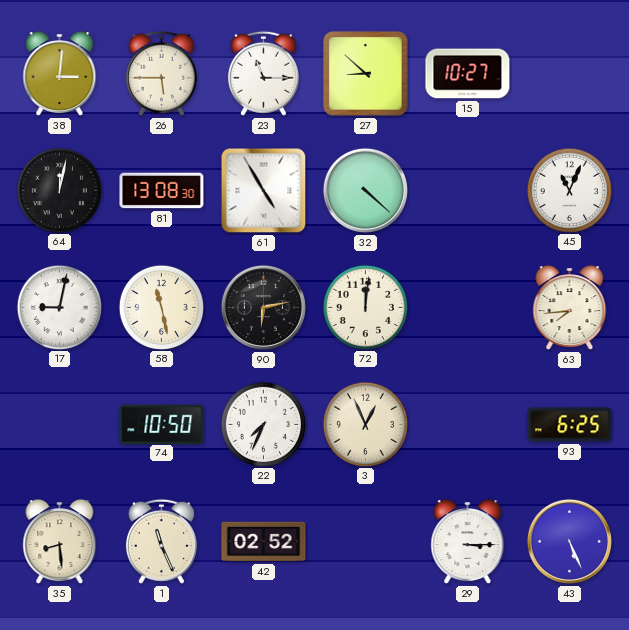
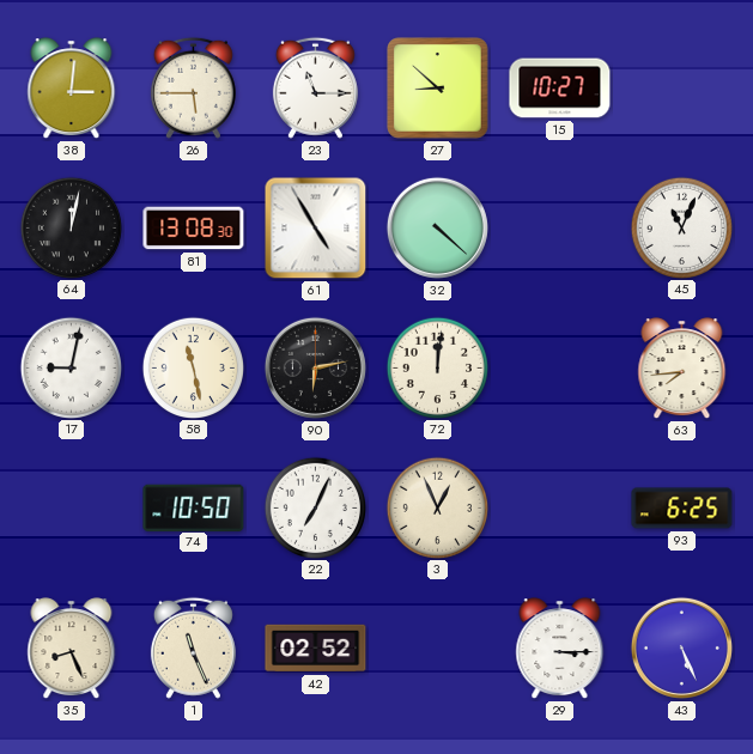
22: 7:34 -> 7:04
35: 8:29 -> 8:26
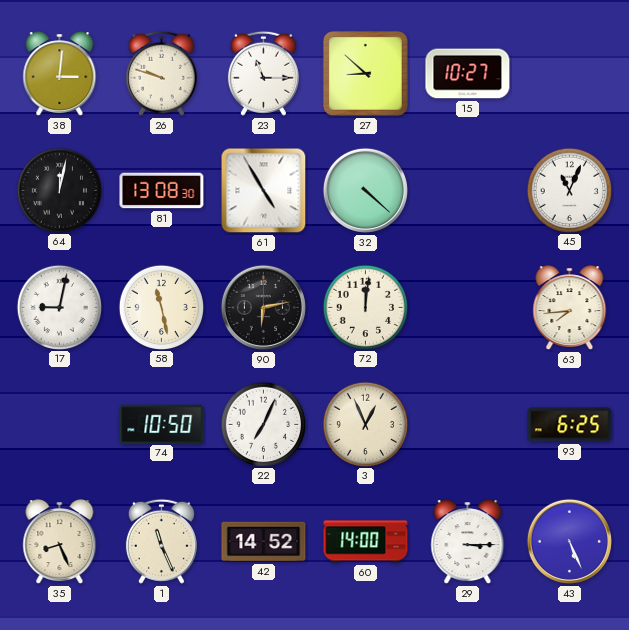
26: 5:45 -> 9:48
42: 02:52 -> 14:52
60: none -> 14:00
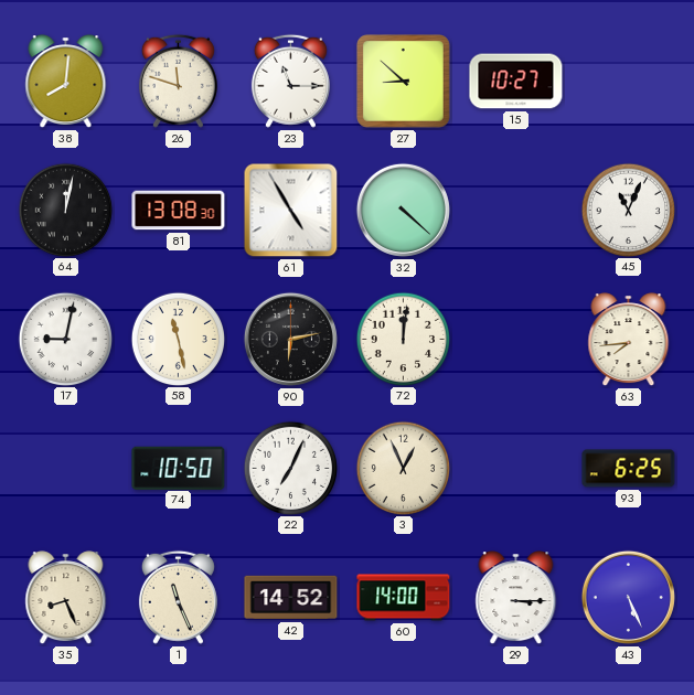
38: 3:01 -> 8:01
26: 9:48 -> 11:48
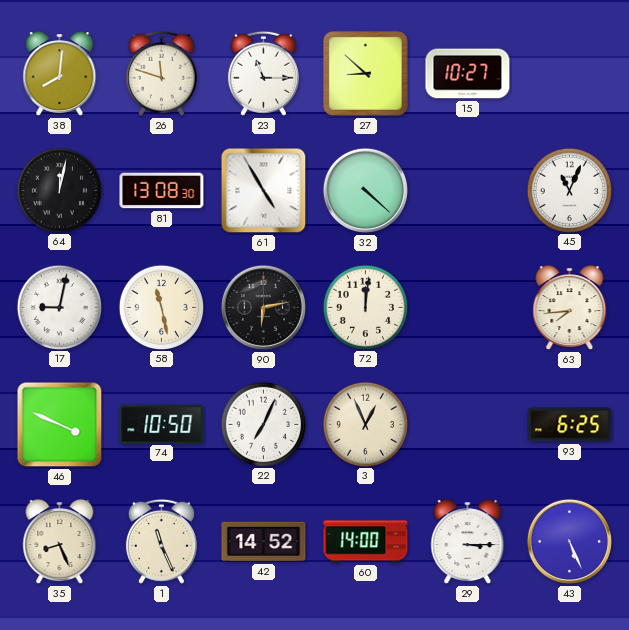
46: none -> 3:49
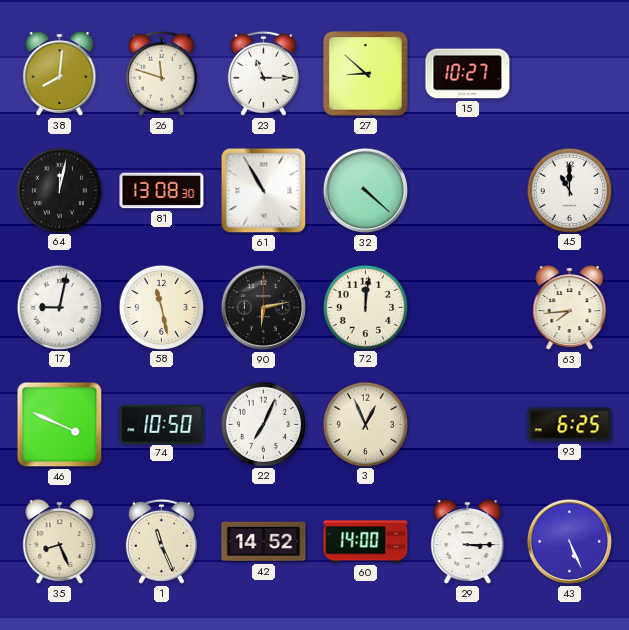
61: 4:55 -> 10:55
45: 11:04 -> 11:00
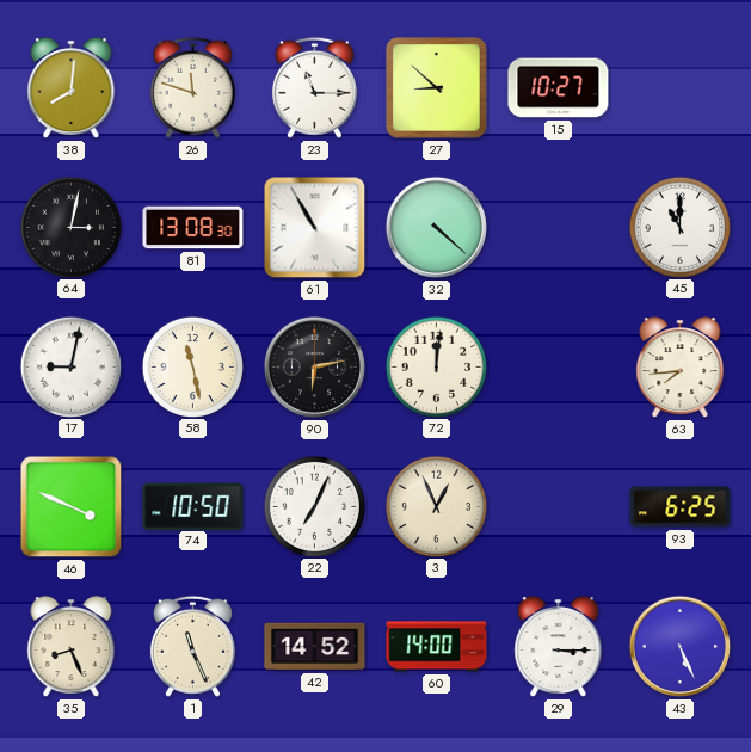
64: 12:02 -> 3:02
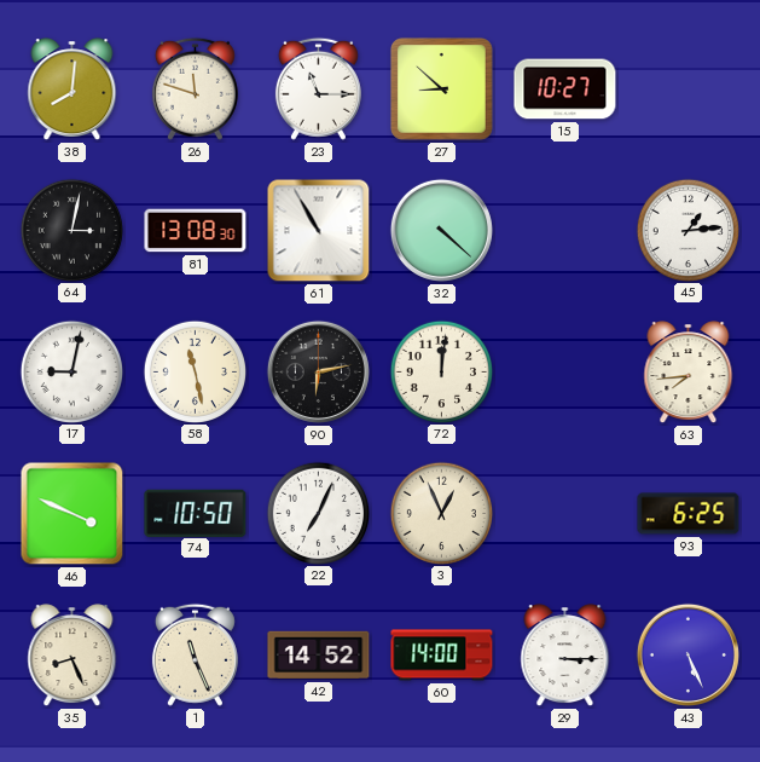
45: 11:00 -> 1:14
